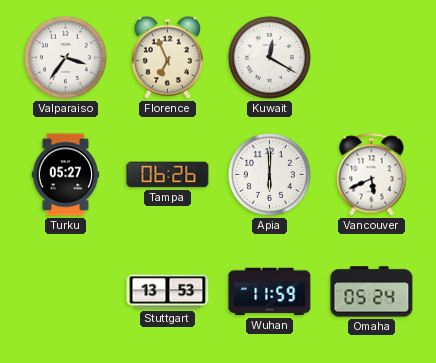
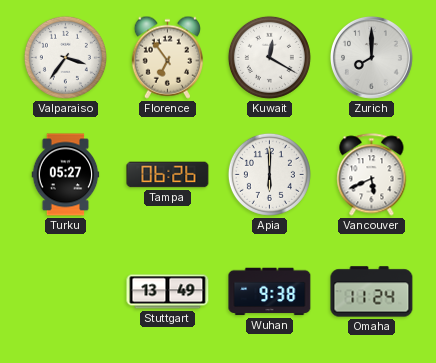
Florence: 6:56 -> 6:54
Zurich: none -> 8:00
Stuttgart: 13:53 -> 13:49
Wuhan: 11:59 -> 9:38
Omaha: 05:24 -> 11:24
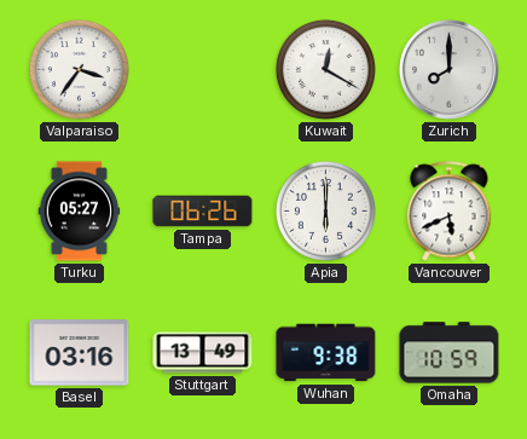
Florence: 6:54 -> none
Basel: none -> 03:16
Omaha: 11:24 -> 10:59
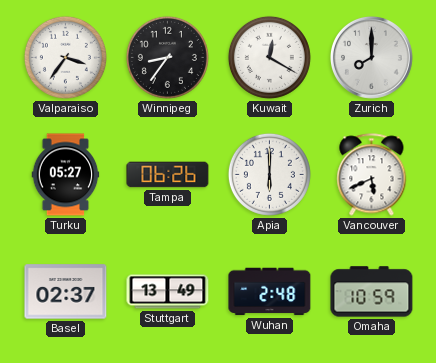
Winnipeg: none -> 8:36
Basel: 03:16 -> 02:37
Wuhan: 9:38 -> 2:48
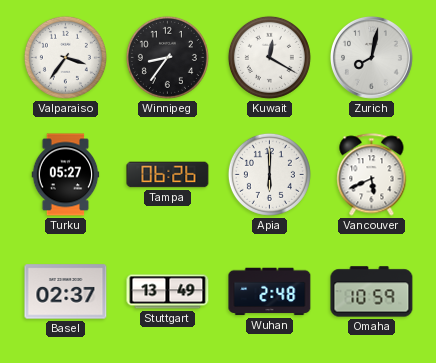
Zurich: 8:00 -> 8:02
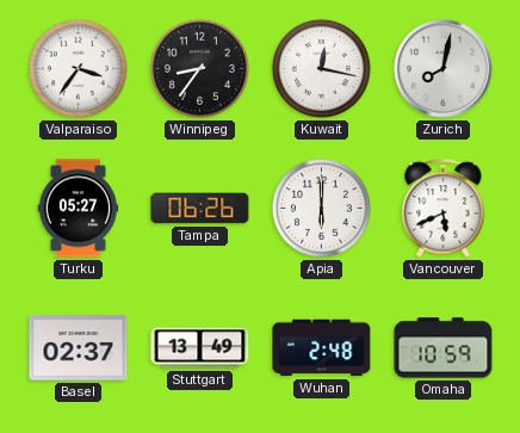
Kuwait: 12:20 -> 12:17
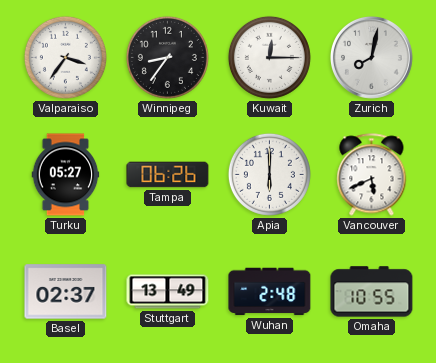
Kuwait: 12:17 -> 12:15
Omaha: 10:59 -> 10:55
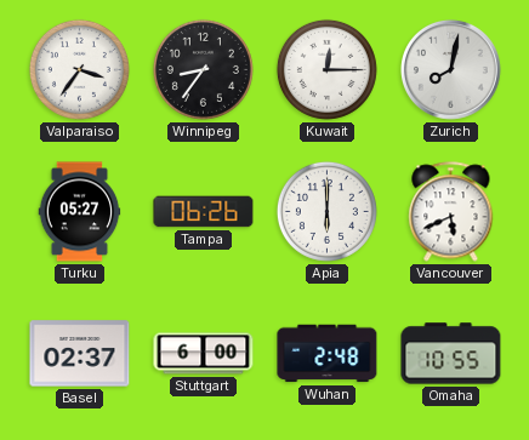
Stuttgart: 13:49 -> 6:00
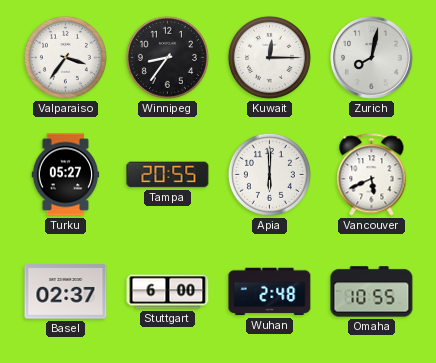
Tampa: 06:26 -> 20:55
